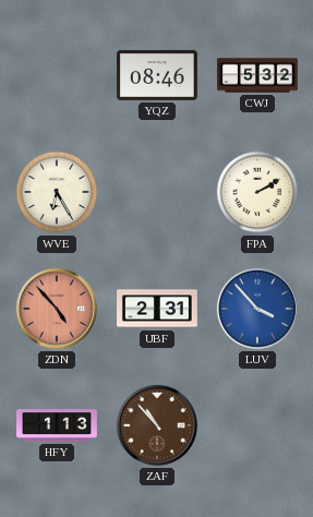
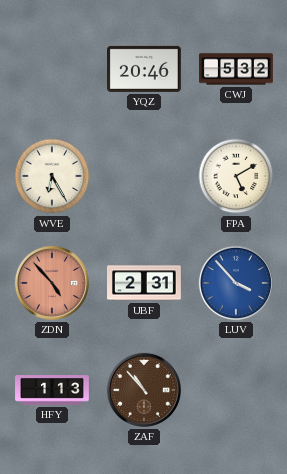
YQZ: 08:46 -> 20:46
FPA: 2:10 -> 5:10
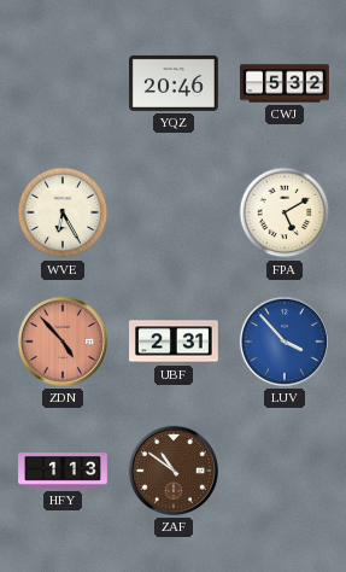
ZAF: 10:53 -> 10:51
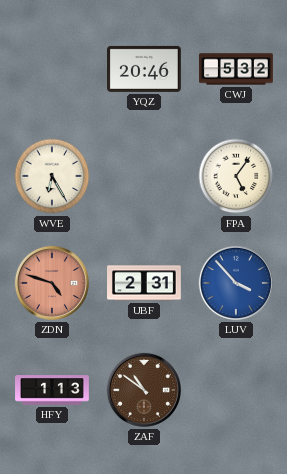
FPA: 5:10 -> 5:06
ZDN: 4:53 -> 4:48
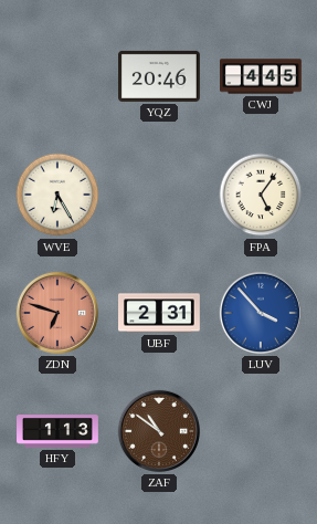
CWJ: 5:32 -> 4:45
ZDN: 4:48 -> 6:48
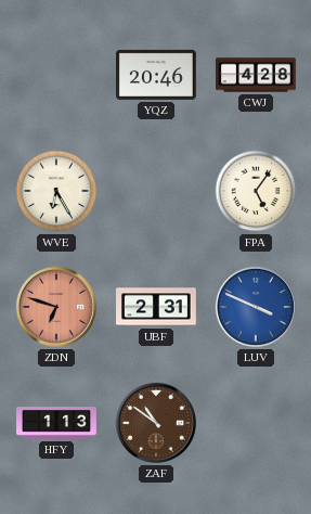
CWJ: 4:45 -> 4:28
LUV: 3:53 -> 3:49
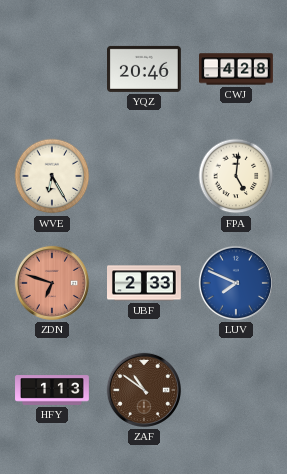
FPA: 5:06 -> 5:01
UBF: 2:31 -> 2:33
LUV: 3:49 -> 7:49
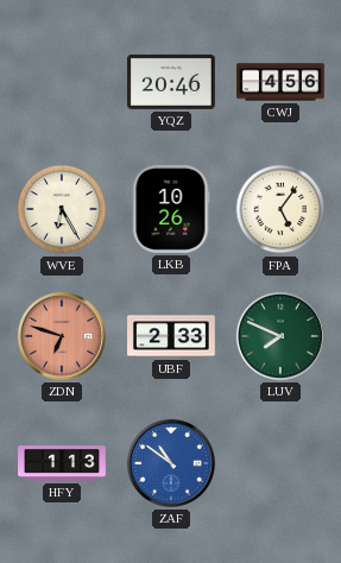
CWJ: 4:28 -> 4:56
LKB: none -> 10:26
FPA: 5:01 -> 5:06
LUV dial: blue -> green
ZAF dial: brown -> blue
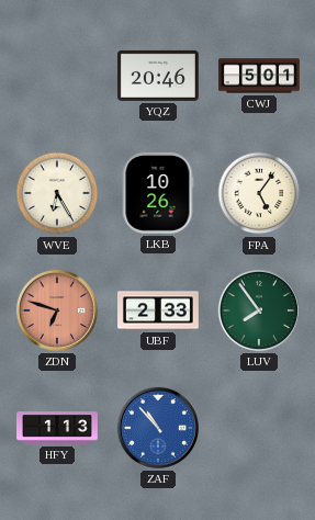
CWJ: 4:56 -> 5:01
LUV: 7:49 -> 7:54
ZAF: 10:51 -> 10:53
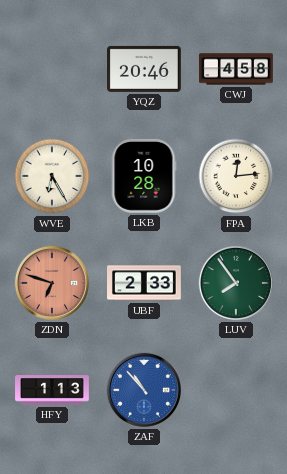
CWJ: 5:01 -> 4:58
LKB: 10:26 -> 10:28
FPA: 5:06 -> 12:14
